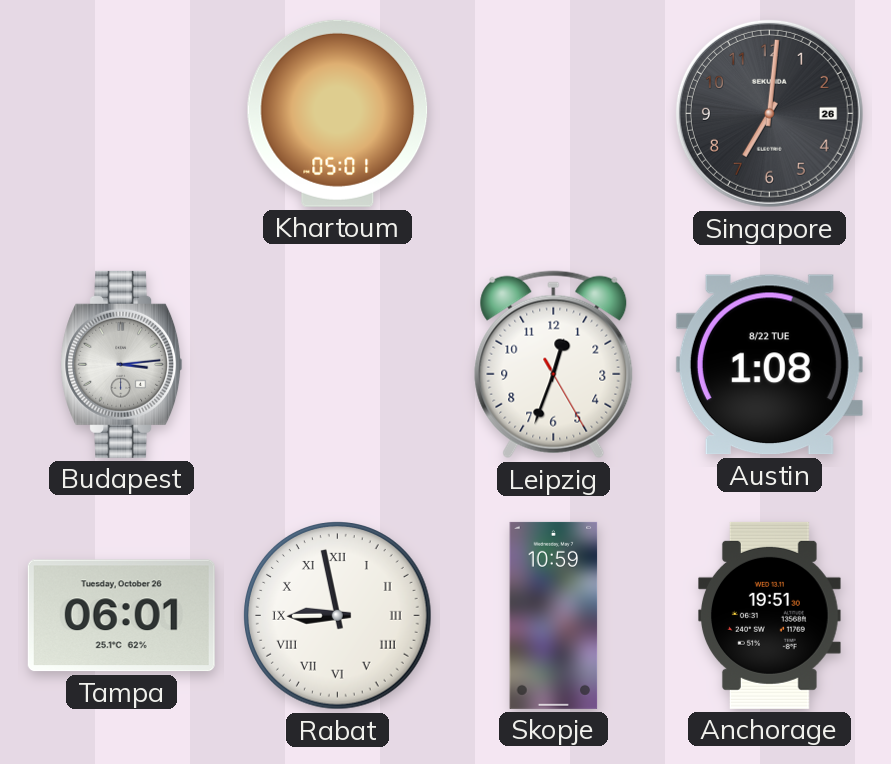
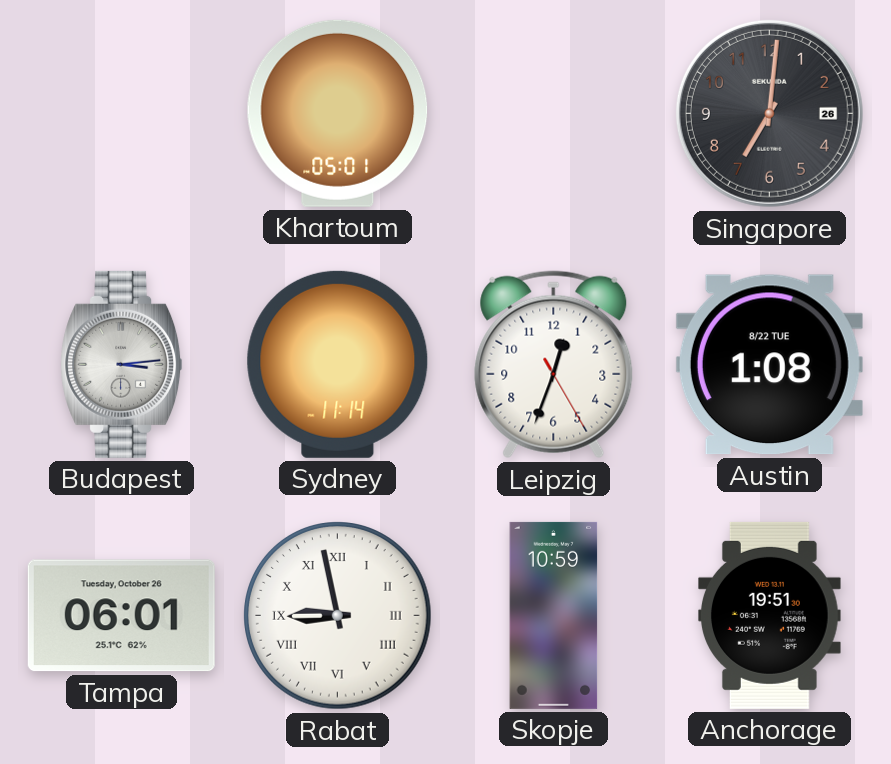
Sydney: none -> 11:14
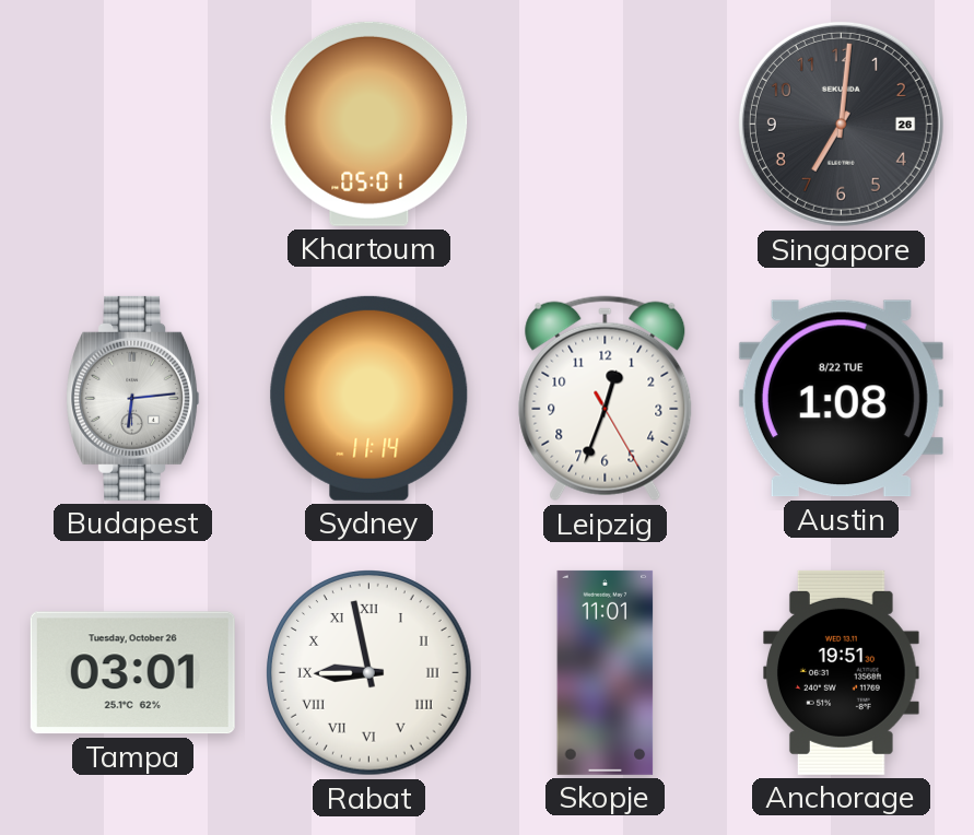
Budapest: 3:14 -> 6:14
Tampa: 06:01 -> 03:01
Skopje: 10:59 -> 11:01
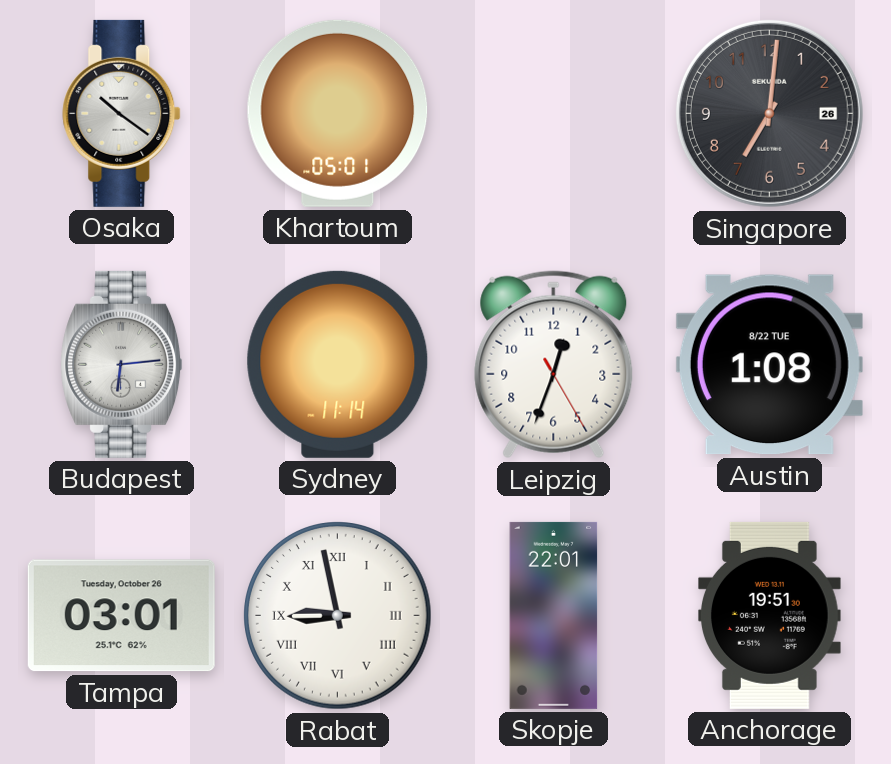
Osaka: none -> 10:21
Skopje: 11:01 -> 22:01
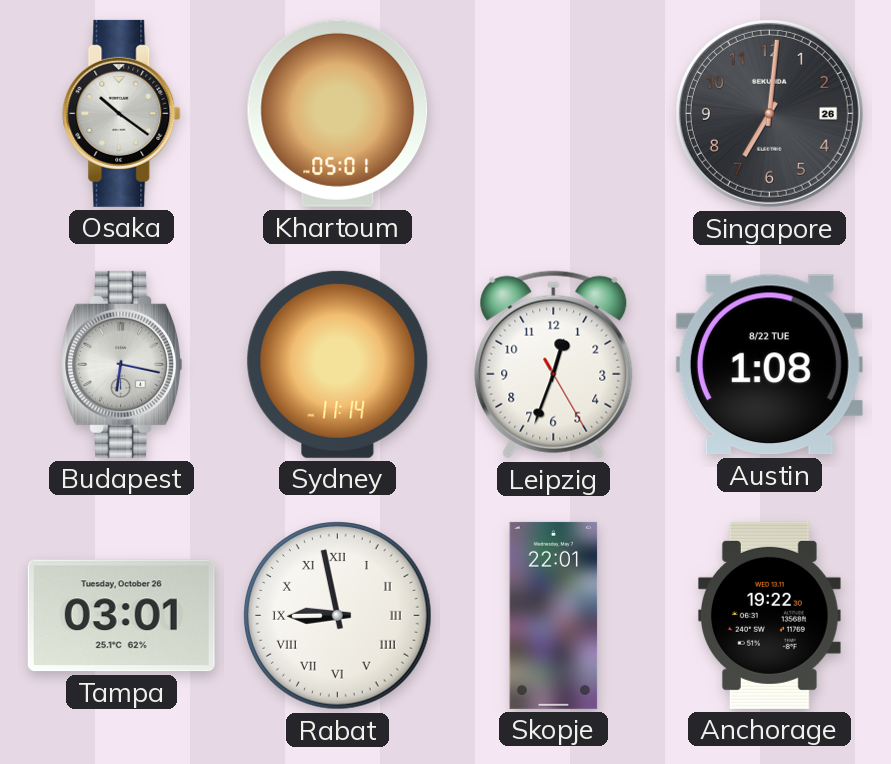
Budapest: 6:14 -> 6:17
Anchorage: 19:51 -> 19:22
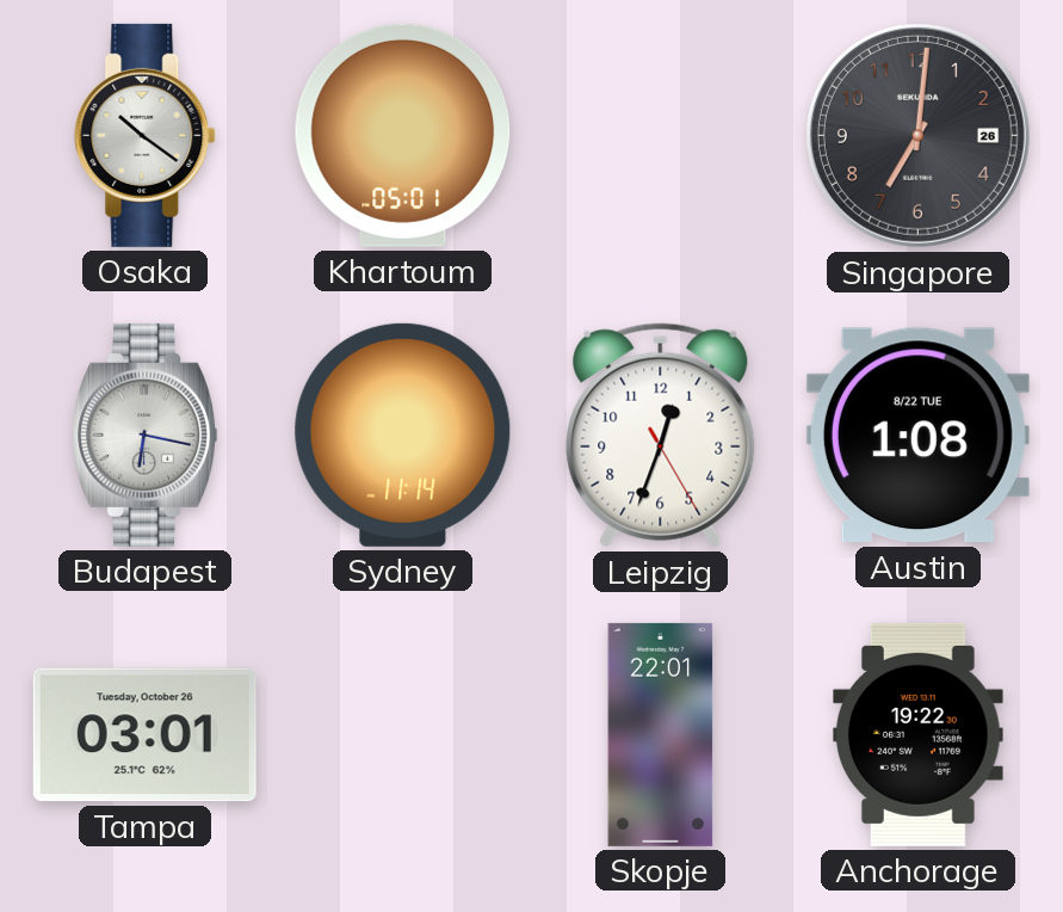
Rabat: 8:58 -> none
